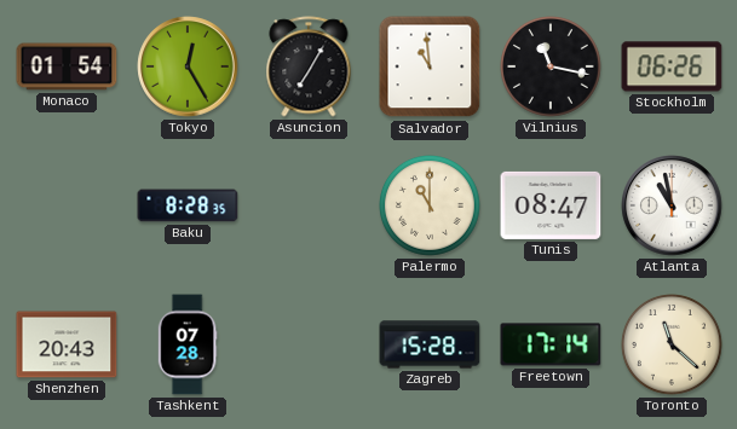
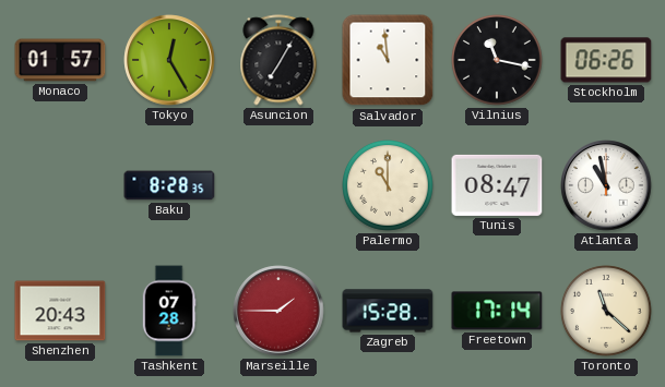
Monaco: 01:54 -> 01:57
Marseille: none -> 1:45
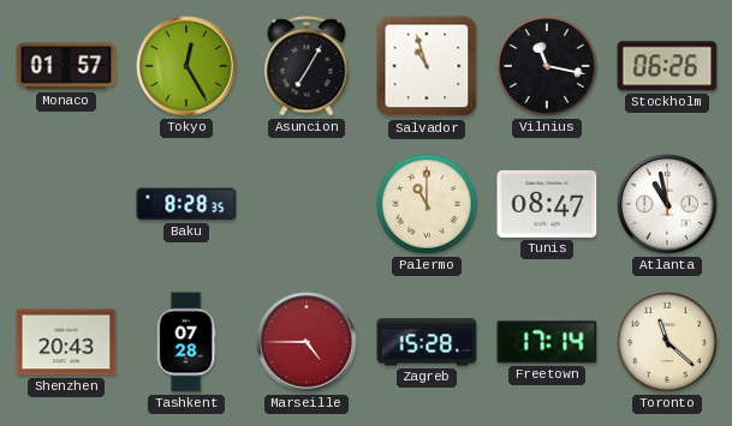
Salvador: 10:59 -> 10:57
Marseille: 1:45 -> 4:45
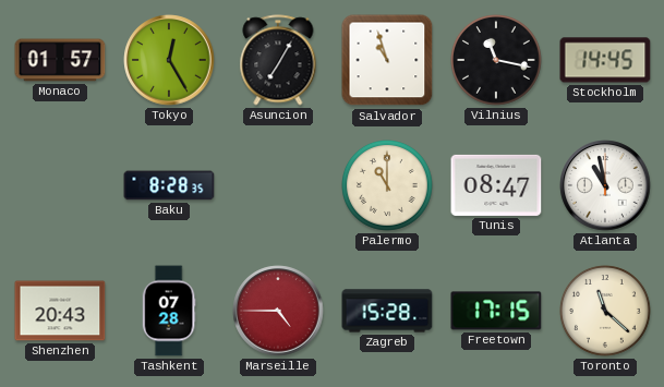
Stockholm: 06:26 -> 14:45
Freetown: 17:14 -> 17:15
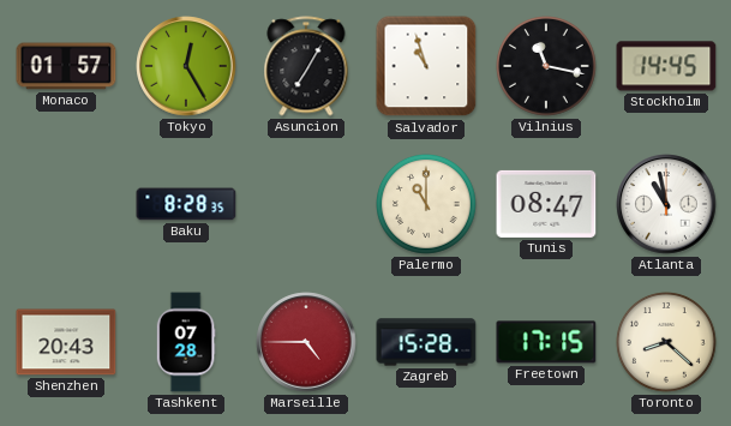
Toronto: 11:22 -> 8:22
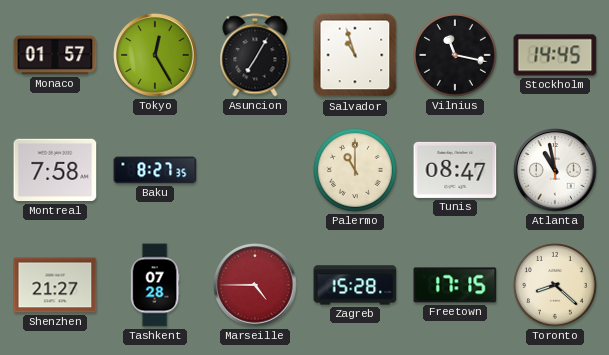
Montreal: none -> 7:58
Baku: 8:28 -> 8:27
Shenzhen: 20:43 -> 21:27
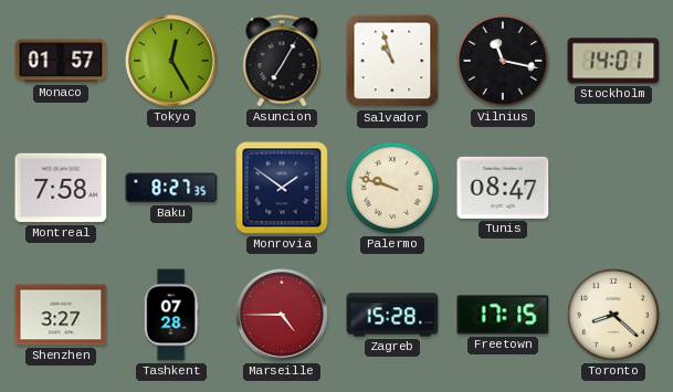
Stockholm: 14:45 -> 14:01
Monrovia: none -> 1:51
Palermo: 11:00 -> 9:48
Atlanta: 10:58 -> none
Shenzhen: 21:27 -> 3:27
